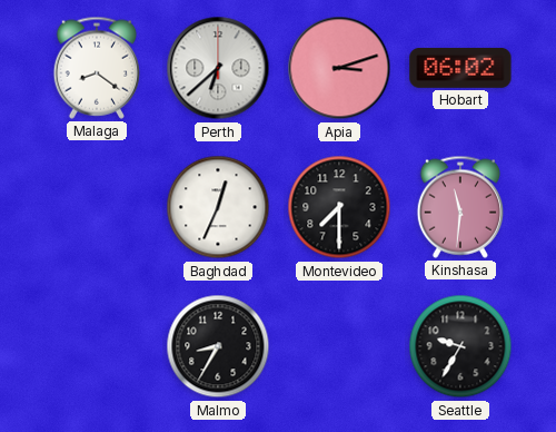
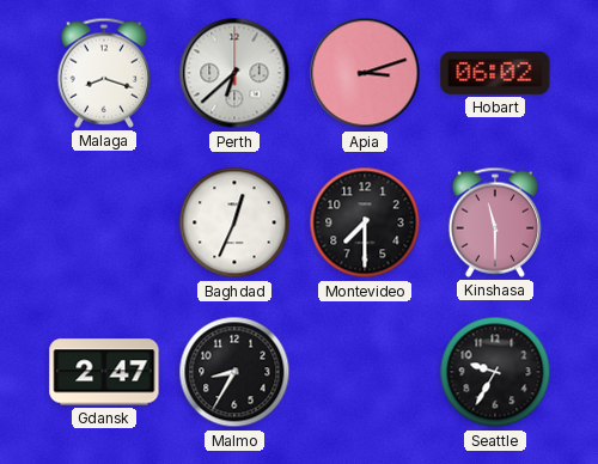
Malaga: 8:21 -> 8:18
Kinshasa: 11:31 -> 11:30
Gdansk: none -> 2:47
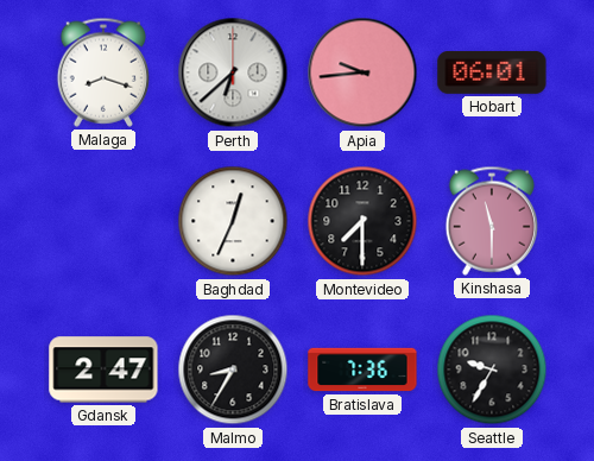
Apia: 3:12 -> 9:44
Hobart: 06:02 -> 06:01
Bratislava: none -> 7:36
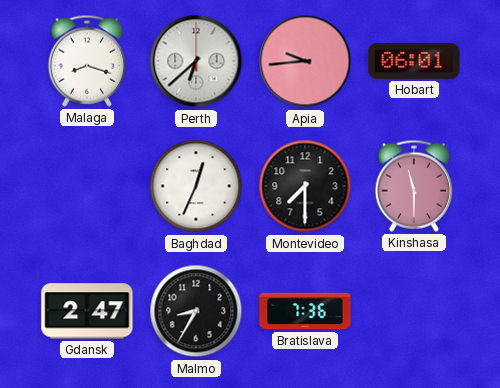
Seattle: 9:35 -> none
